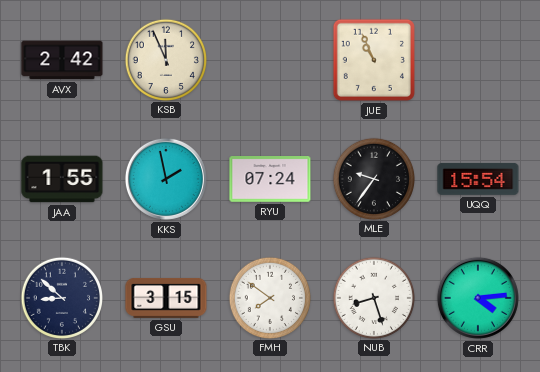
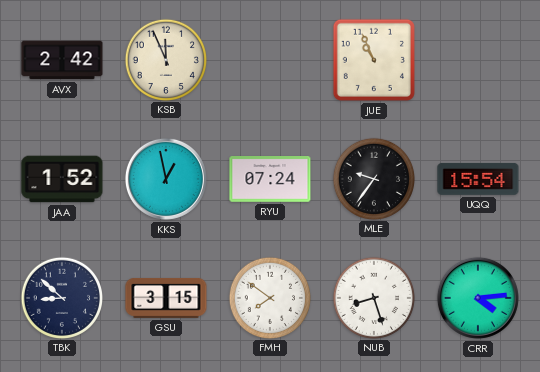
JAA: 1:55 -> 1:52
KKS: 1:58 -> 12:58
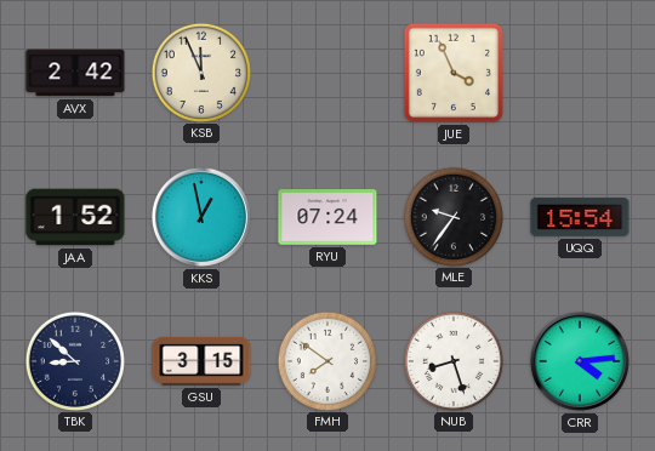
JUE: 10:56 -> 3:56
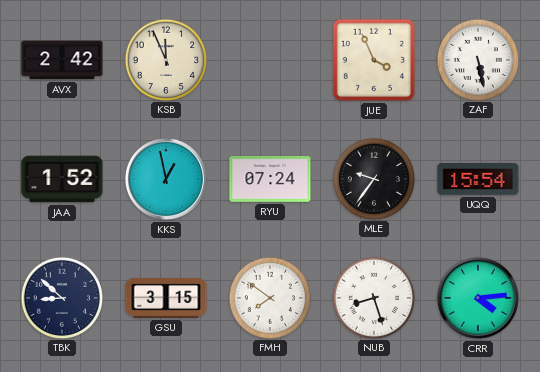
ZAF: none -> 5:28
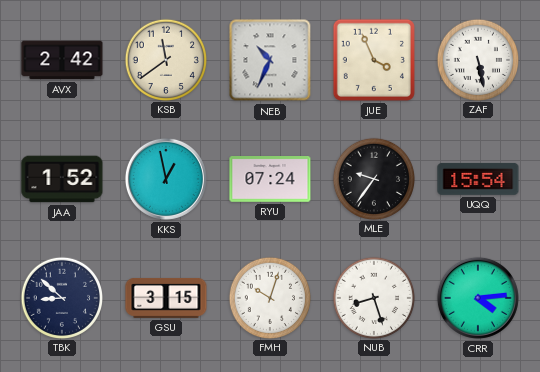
KSB: 11:56 -> 11:39
NEB: none -> 10:34
FMH: 7:51 -> 10:03
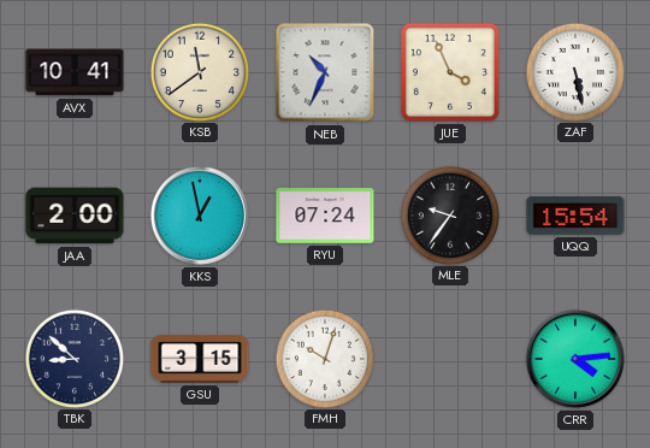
AVX: 2:42 -> 10:41
JAA: 1:52 -> 2:00
NUB: 8:27 -> none
